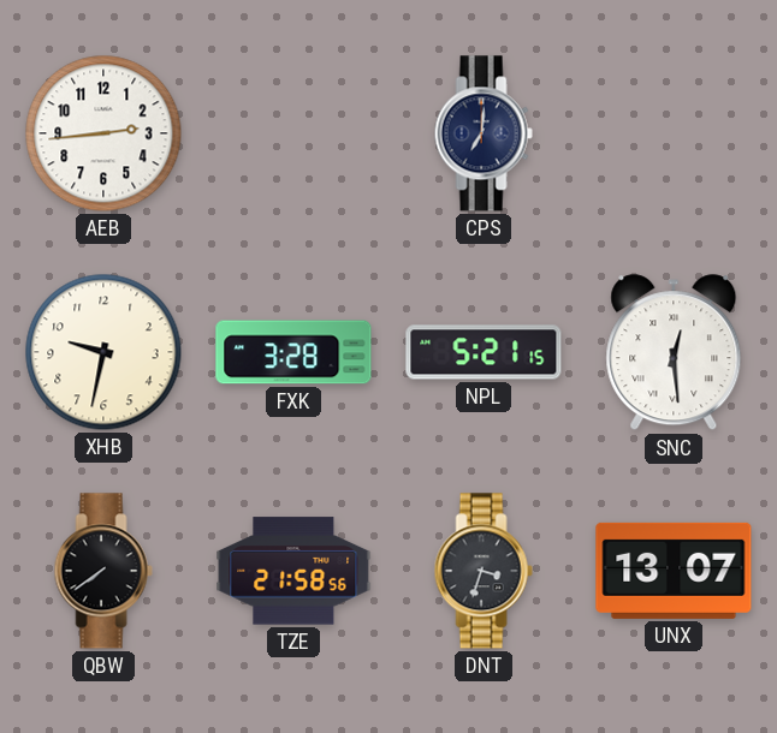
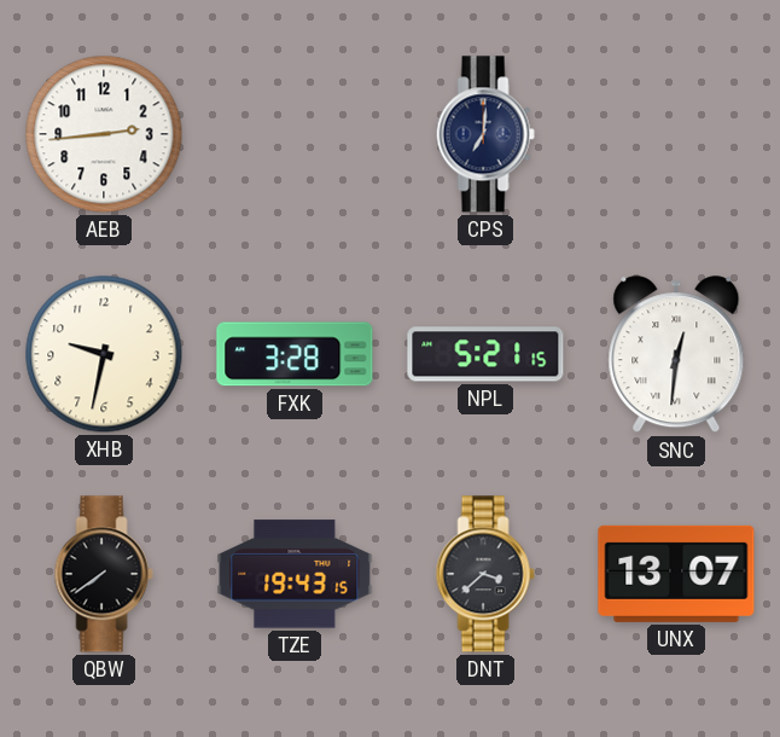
SNC: 12:29 -> 12:31
TZE: 21:58 -> 19:43
DNT: 3:33 -> 3:38
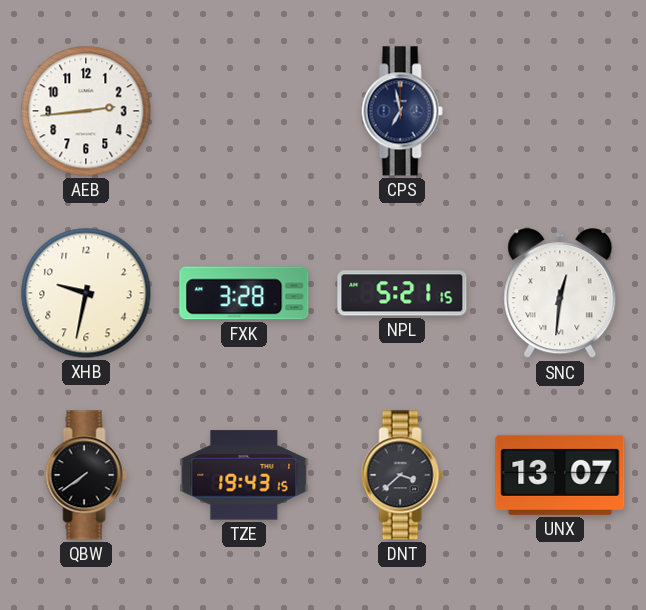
CPS: 7:01 -> 6:58
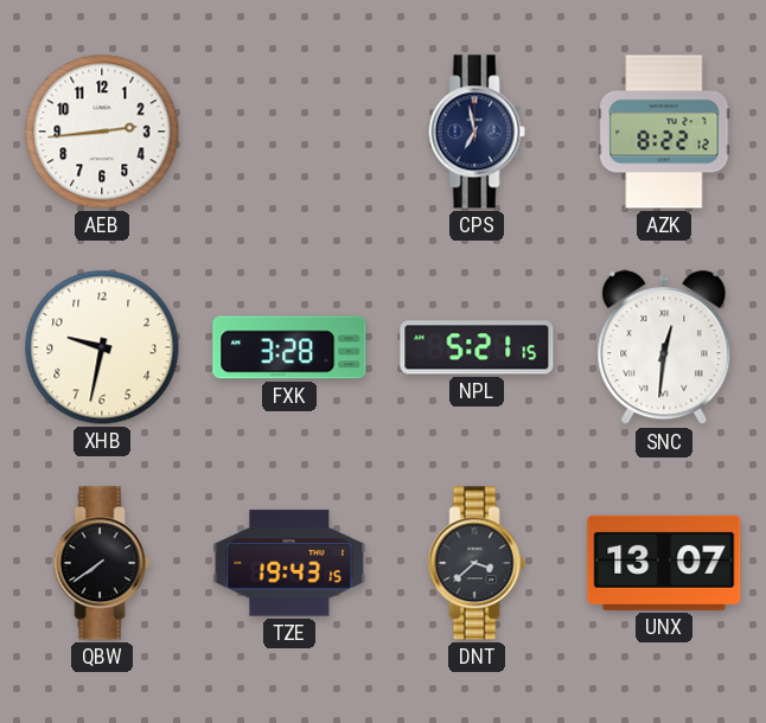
AZK: none -> 8:22
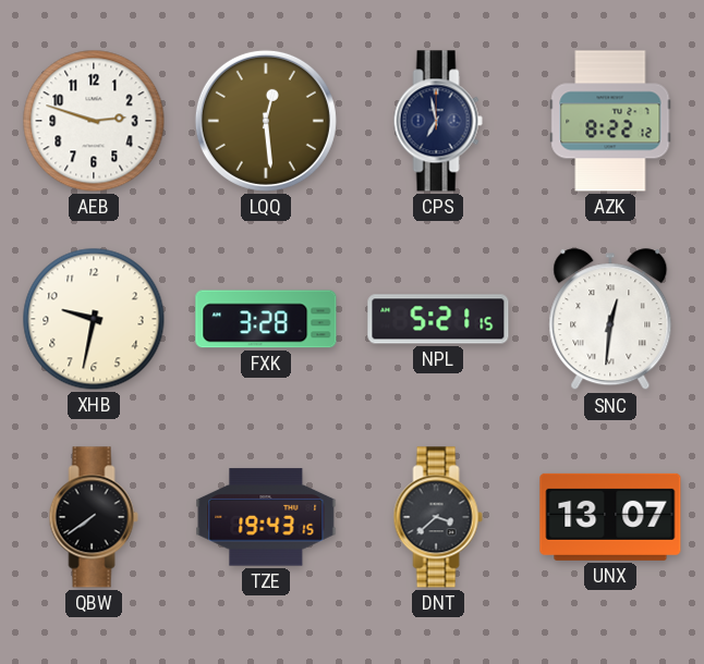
AEB: 2:44 -> 2:48
LQQ: none -> 12:29
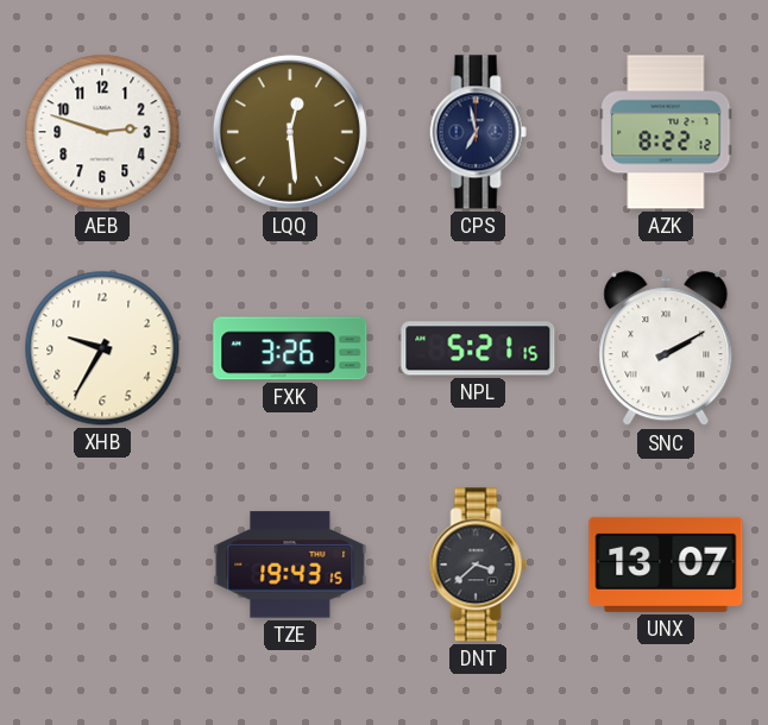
XHB: 9:32 -> 9:35
FXK: 3:28 -> 3:26
SNC: 12:31 -> 2:10
QBW: 7:39 -> none
